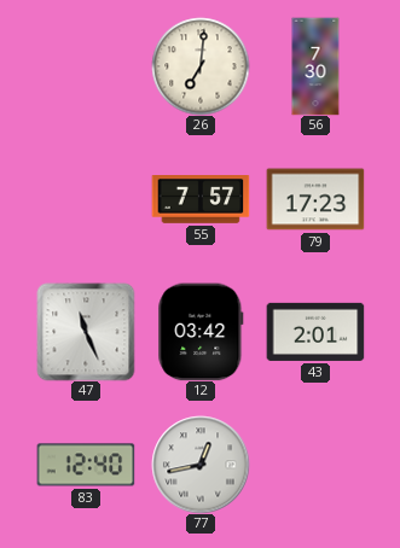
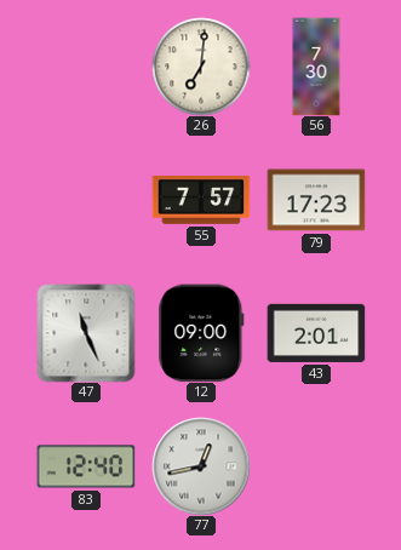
12: 03:42 -> 09:00
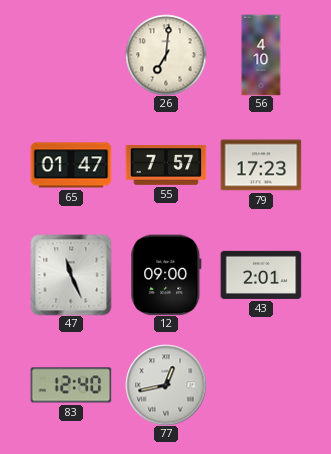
56: 7:30 -> 4:10
65: none -> 01:47
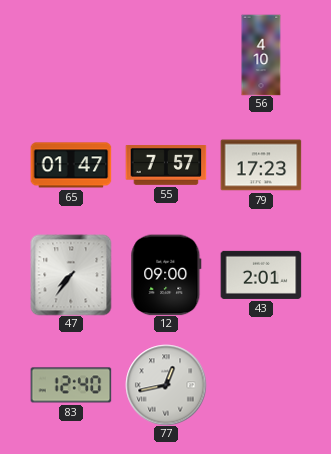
26: 7:01 -> none
47: 11:26 -> 7:36
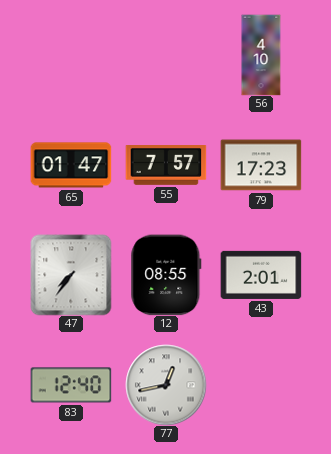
12: 09:00 -> 08:55
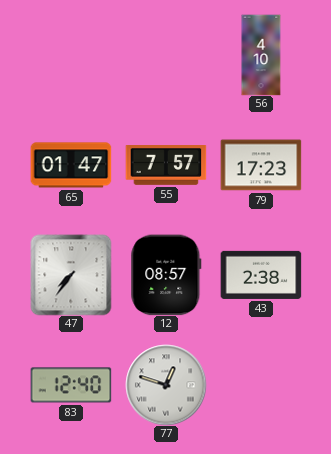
12: 08:55 -> 08:57
43: 2:01 -> 2:38
77: 12:43 -> 12:48
